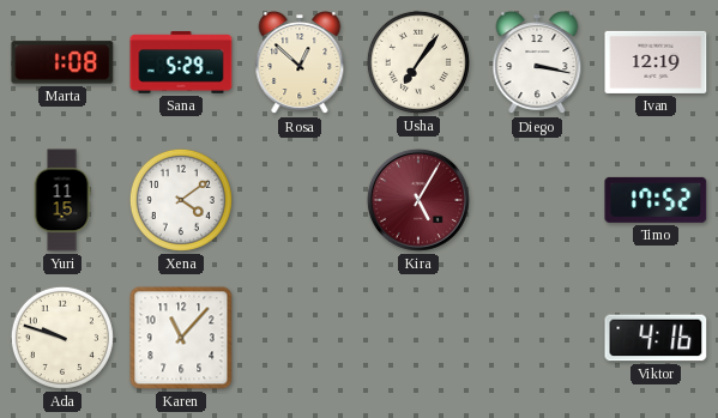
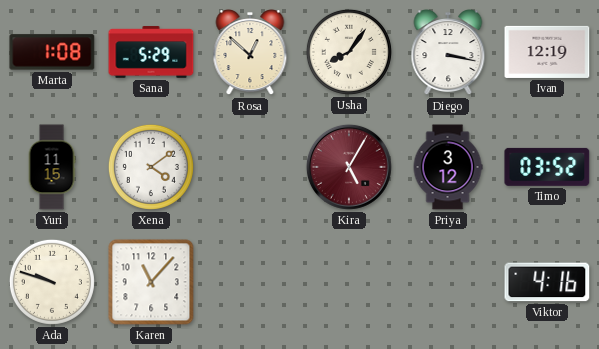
Usha: 7:06 -> 8:06
Priya: none -> 3:12
Timo: 17:52 -> 03:52
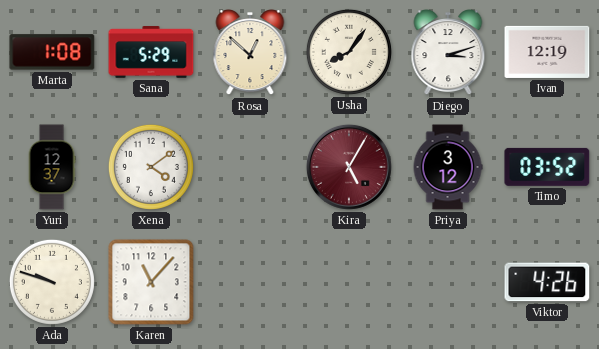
Diego: 3:17 -> 3:12
Yuri: 11:15 -> 12:37
Viktor: 4:16 -> 4:26
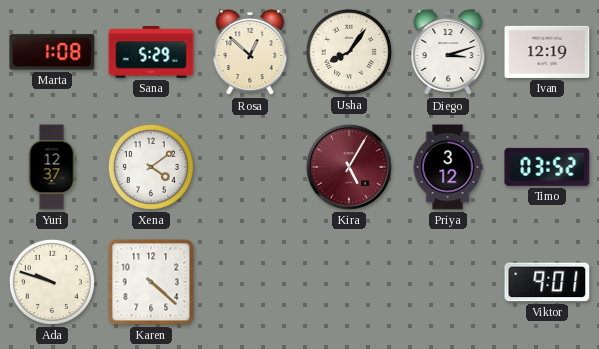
Karen: 11:07 -> 4:22
Viktor: 4:26 -> 9:01
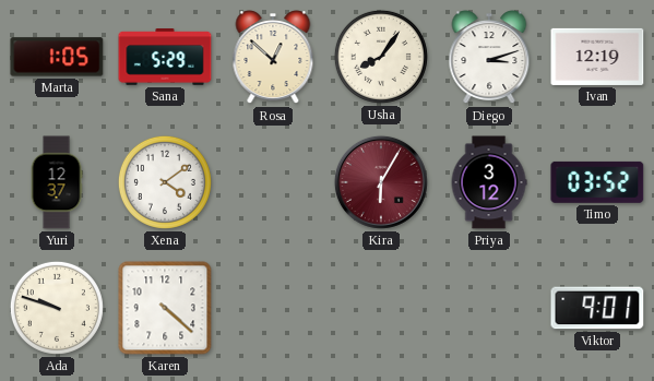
Marta: 1:08 -> 1:05
Kira: 5:05 -> 6:05
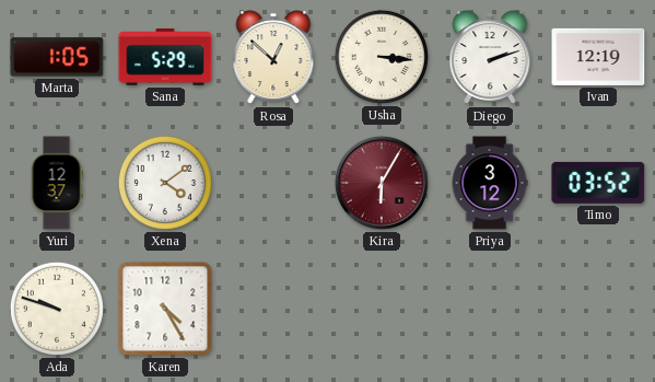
Usha: 8:06 -> 3:16
Diego: 3:12 -> 2:12
Karen: 4:22 -> 4:25
Viktor: 9:01 -> none
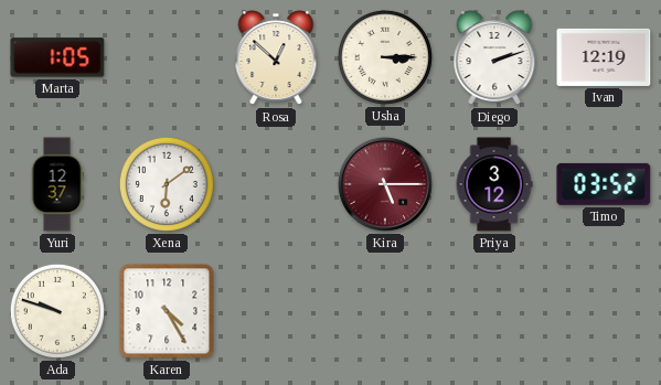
Sana: 5:29 -> none
Usha: 3:16 -> 3:15
Xena: 4:09 -> 6:09
Kira: 6:05 -> 5:15
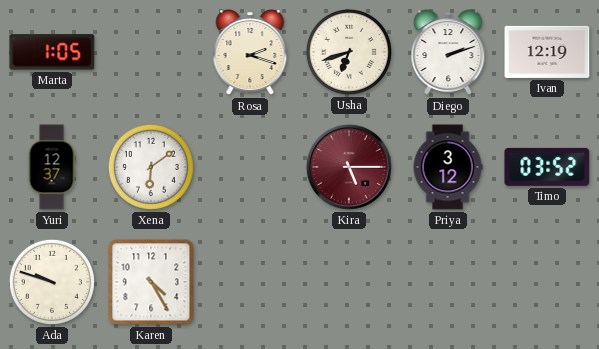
Rosa: 12:52 -> 2:18
Usha: 3:15 -> 6:42
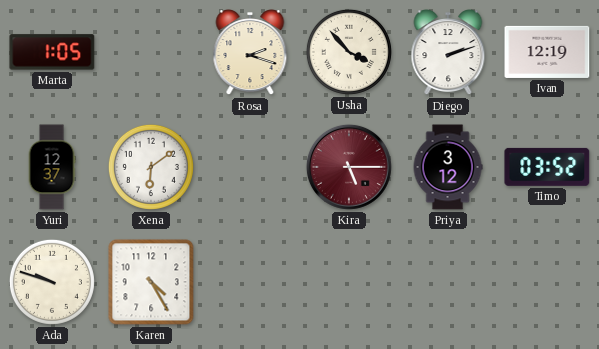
Usha: 6:42 -> 3:53
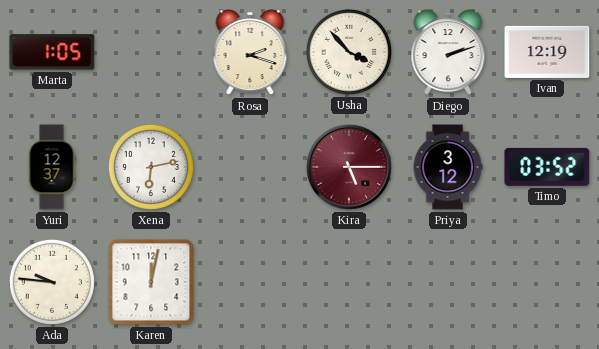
Xena: 6:09 -> 6:13
Ada: 9:48 -> 9:46
Karen: 4:25 -> 12:02
